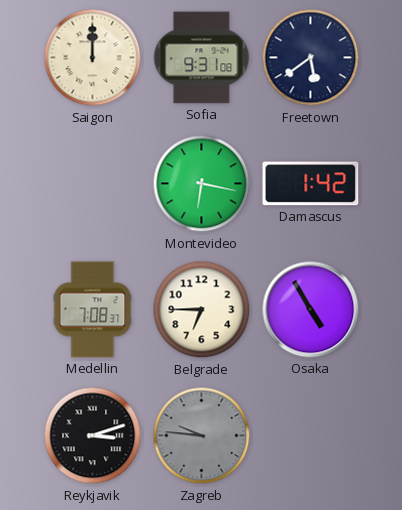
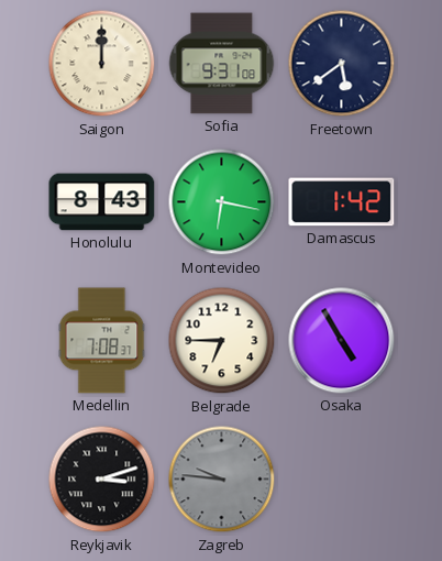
Honolulu: none -> 8:43
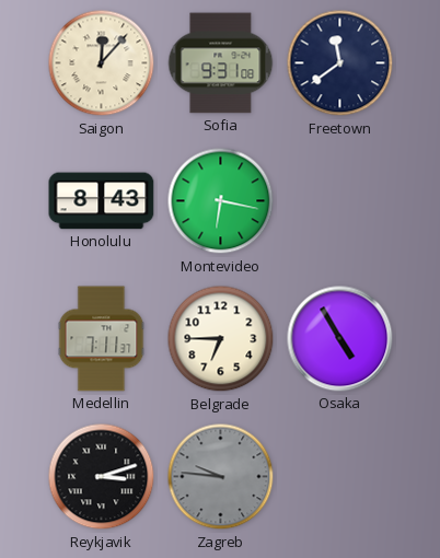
Saigon: 12:00 -> 12:07
Freetown: 5:39 -> 11:39
Damascus: 1:42 -> none
Medellin: 7:08 -> 7:11
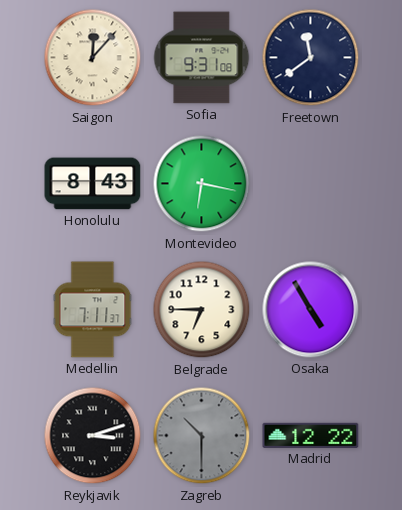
Zagreb: 9:46 -> 10:30
Madrid: none -> 12:22
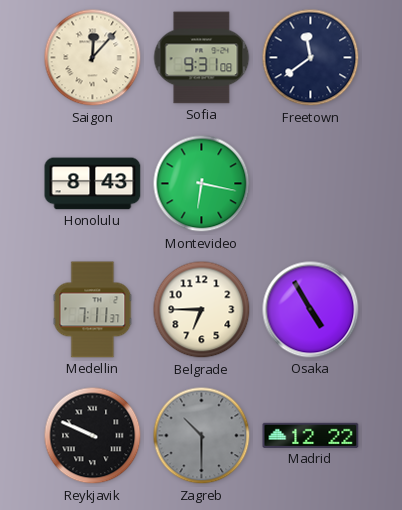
Reykjavik: 3:12 -> 9:49
